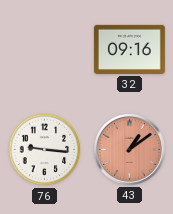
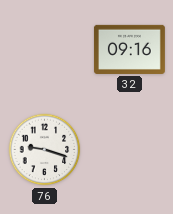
76: 9:16 -> 9:18
43: 1:09 -> none
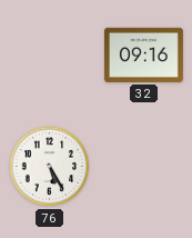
76: 9:18 -> 5:25
